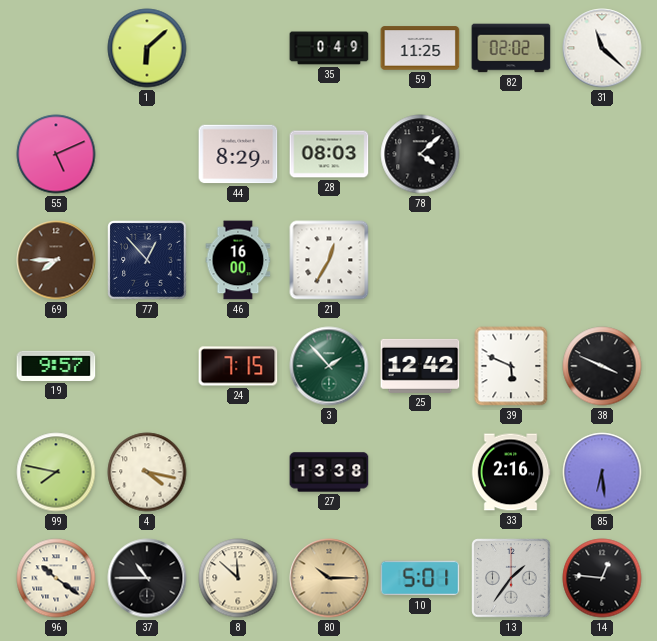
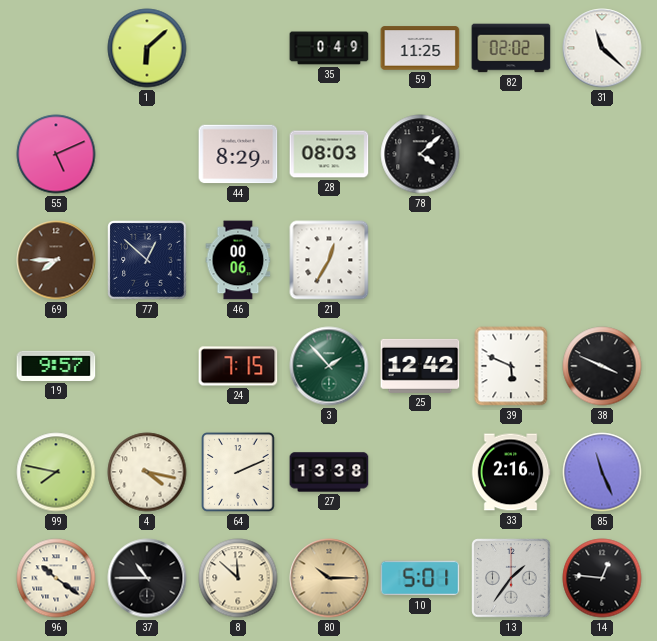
77: 12:53 -> 12:52
46: 16:00 -> 00:06
64: none -> 2:11
85: 6:29 -> 11:26
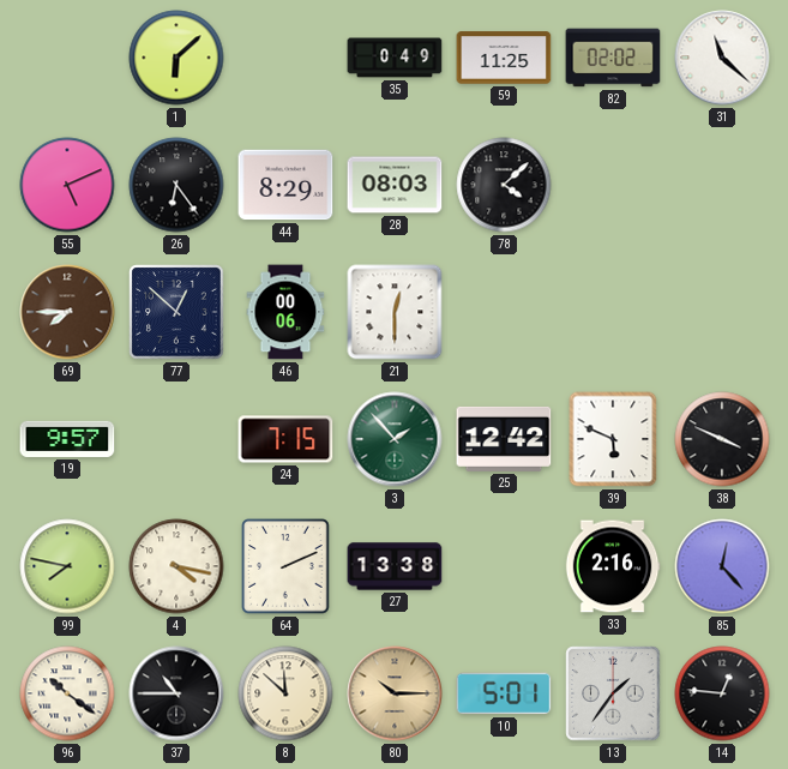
26: none -> 6:24
21: 12:35 -> 12:30
85: 11:26 -> 12:23
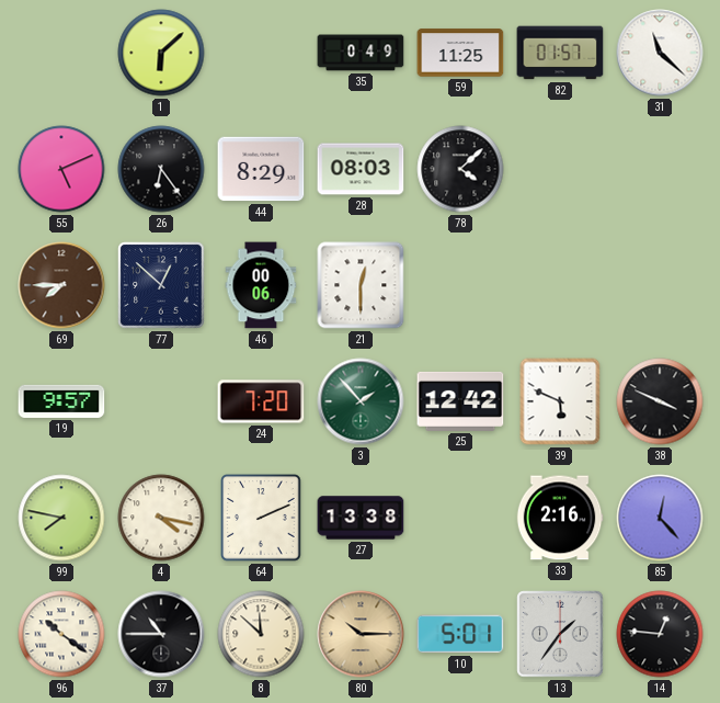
82: 02:02 -> 01:57
24: 7:15 -> 7:20
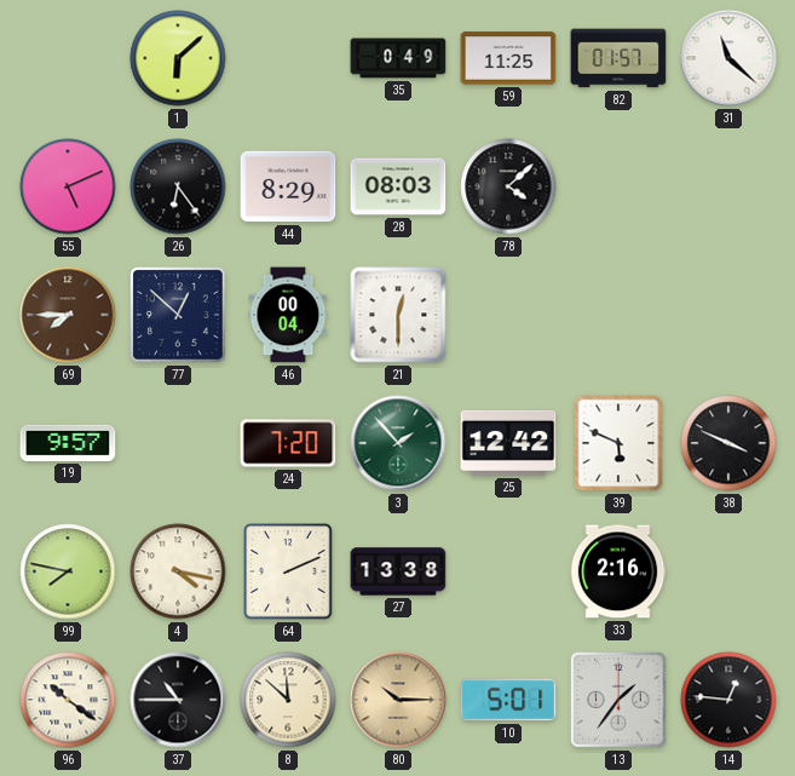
46: 00:06 -> 00:04
85: 12:23 -> none
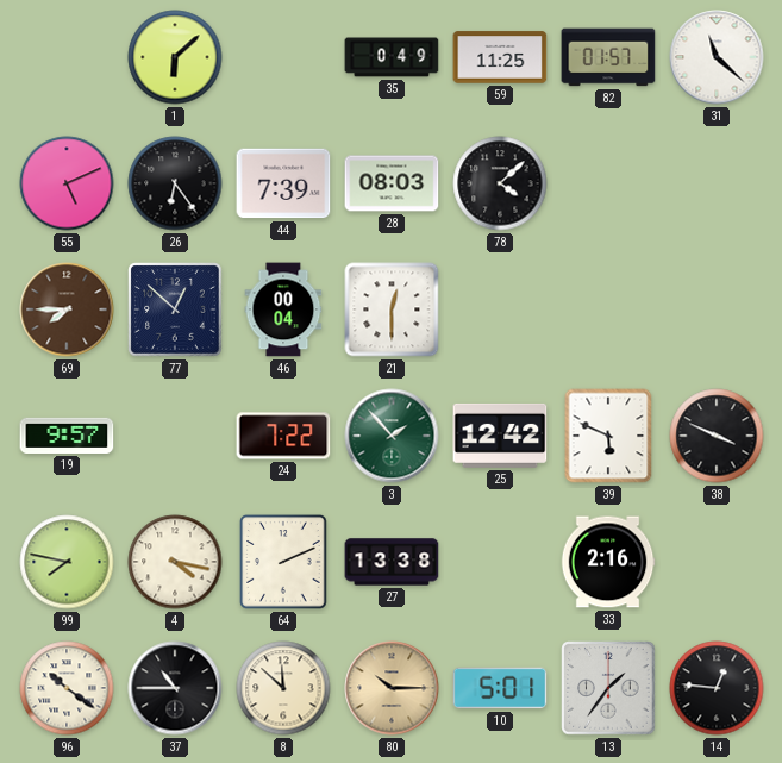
44: 8:29 -> 7:39
24: 7:20 -> 7:22
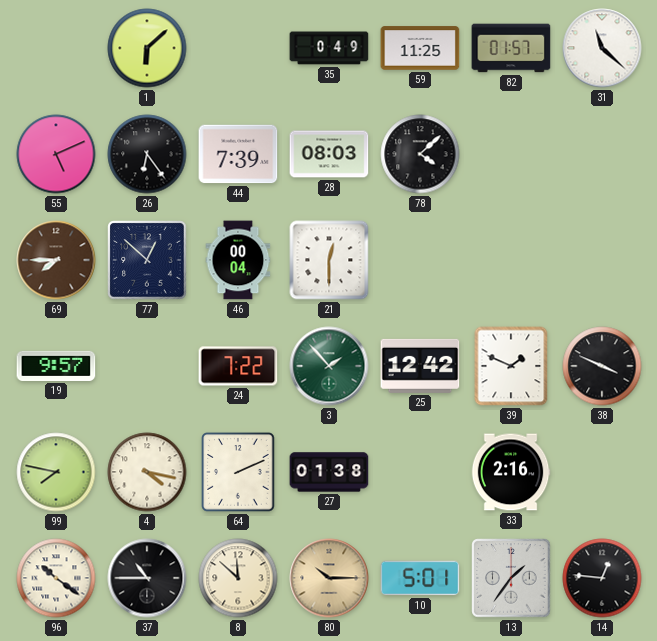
39: 5:49 -> 1:49
27: 13:38 -> 01:38
